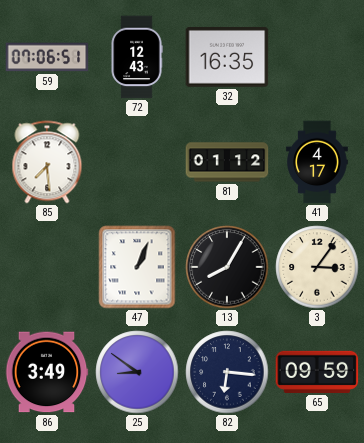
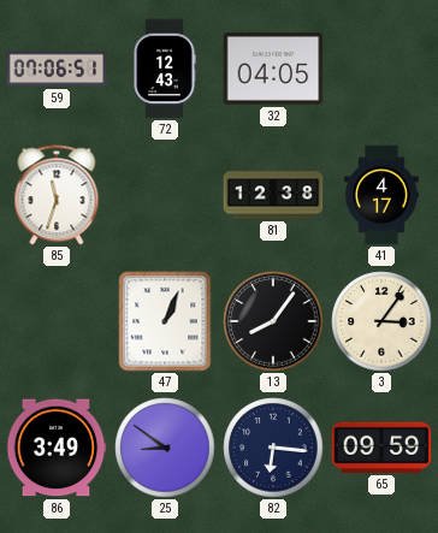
32: 16:35 -> 04:05
85: 7:29 -> 11:33
81: 01:12 -> 12:38
13: 8:05 -> 8:06
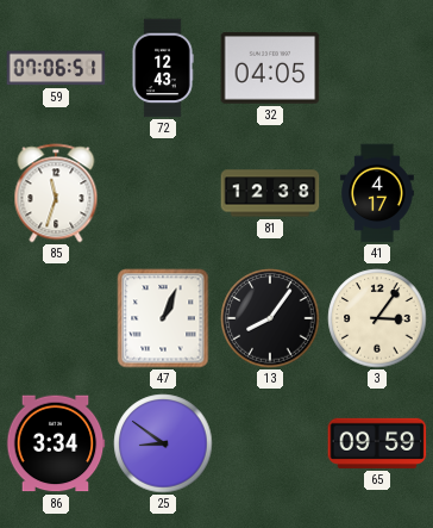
86: 3:49 -> 3:34
82: 6:16 -> none
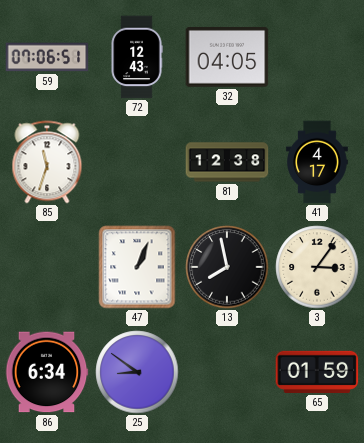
13: 8:06 -> 7:58
86: 3:34 -> 6:34
65: 09:59 -> 01:59
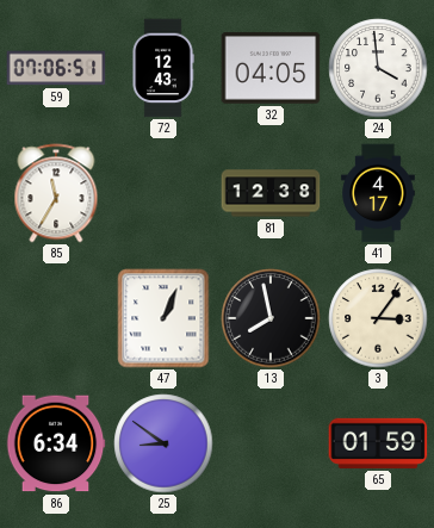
24: none -> 3:59
85: 11:33 -> 11:35
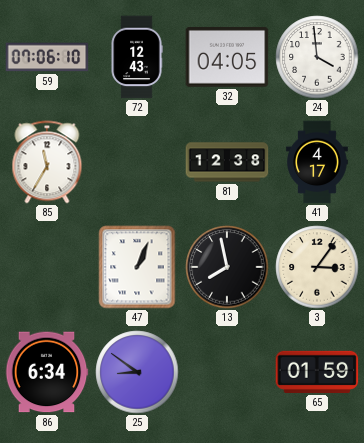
59: 07:06:51 -> 07:06:10
